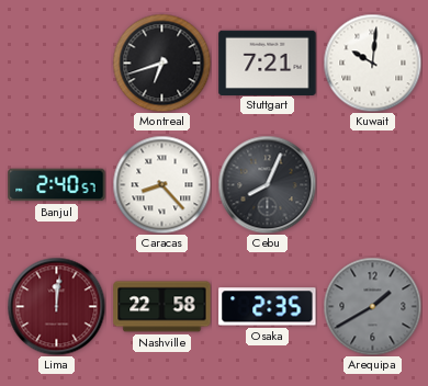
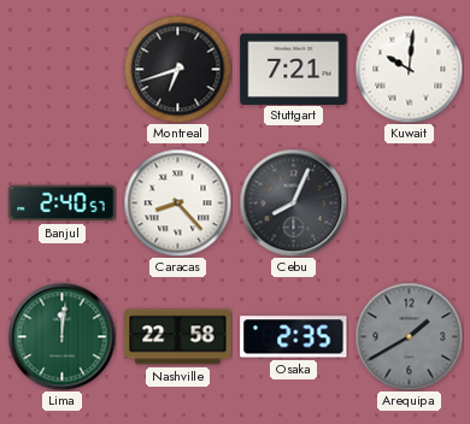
Lima dial: burgundy -> green
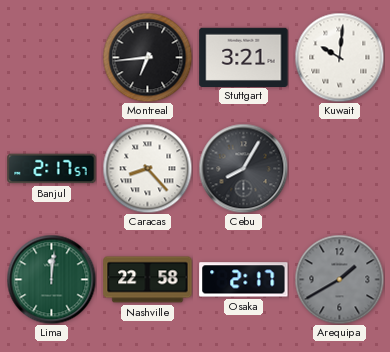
Montreal: 6:42 -> 6:44
Stuttgart: 7:21 -> 3:21
Banjul: 2:40 -> 2:17
Cebu: 8:04 -> 8:05
Osaka: 2:35 -> 2:17
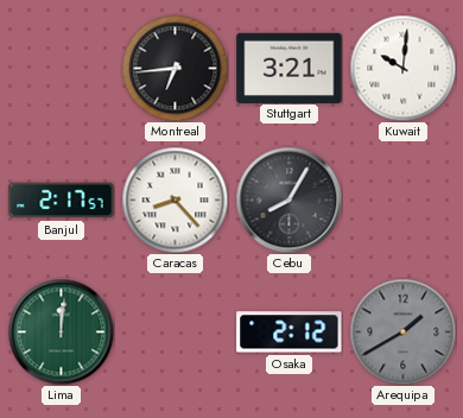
Nashville: 22:58 -> none
Osaka: 2:17 -> 2:12
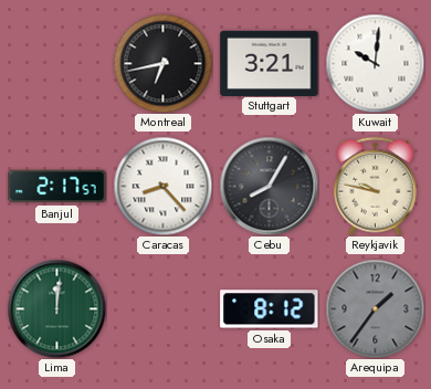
Montreal: 6:44 -> 6:43
Reykjavik: none -> 9:47
Osaka: 2:12 -> 8:12
Arequipa: 1:40 -> 1:36
